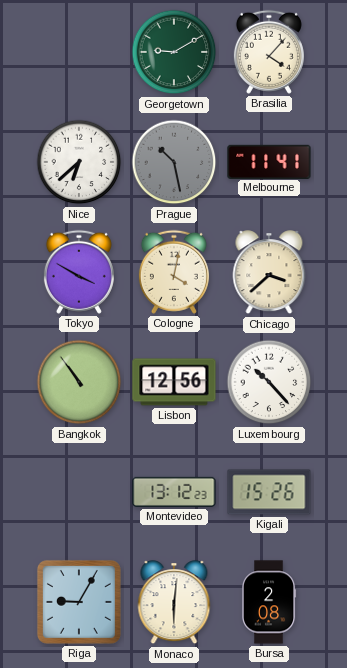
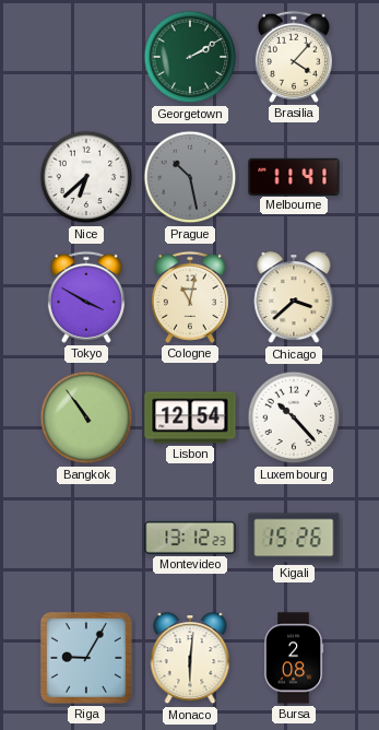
Georgetown: 9:10 -> 2:10
Cologne: 4:02 -> 11:02
Lisbon: 12:56 -> 12:54
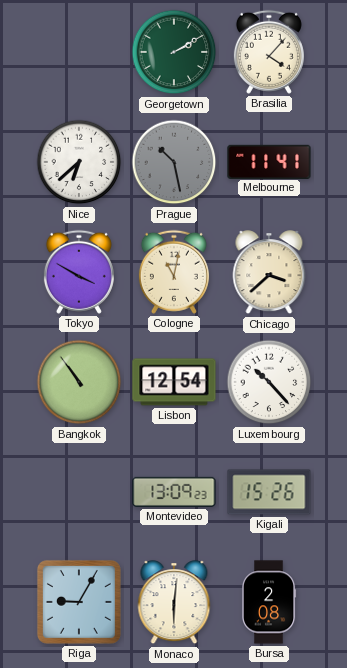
Montevideo: 13:12 -> 13:09
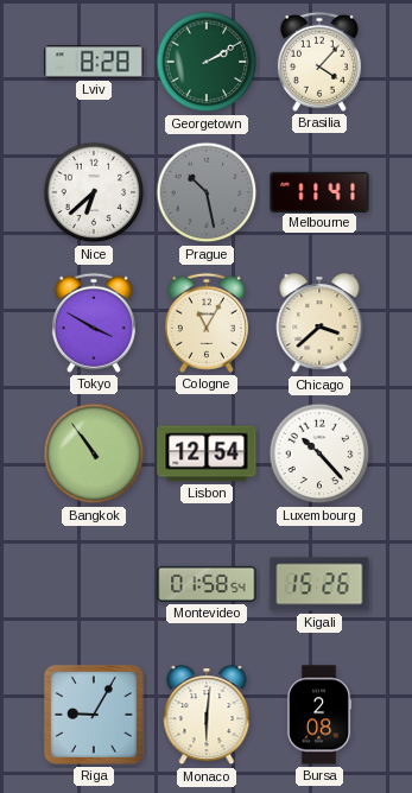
Lviv: none -> 8:28
Cologne: 11:02 -> 11:05
Montevideo: 13:09 -> 01:58
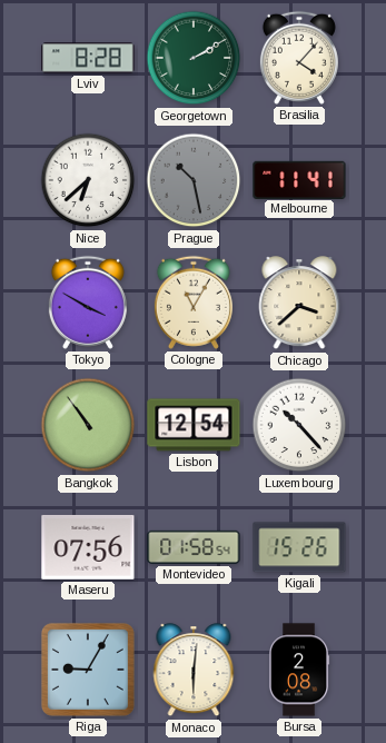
Maseru: none -> 07:56
